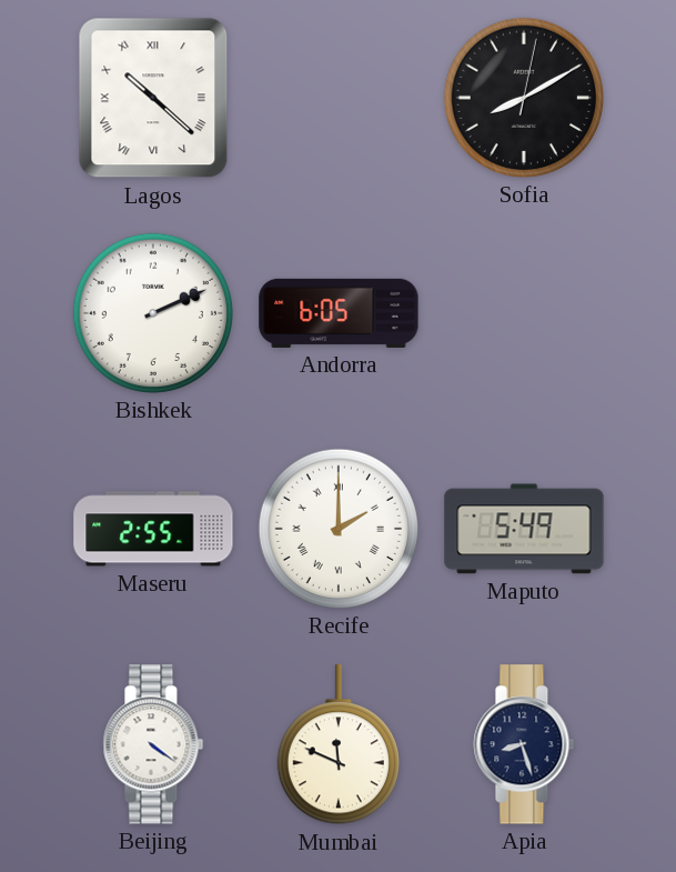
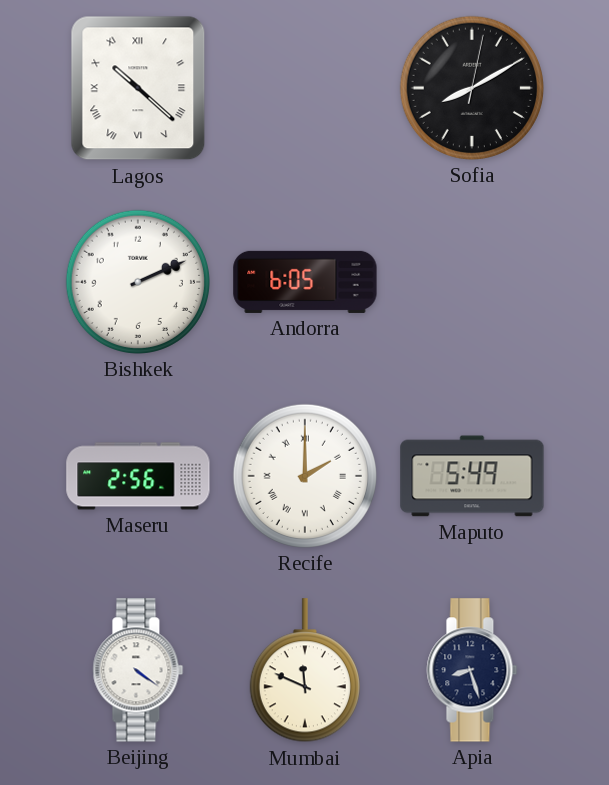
Maseru: 2:55 -> 2:56
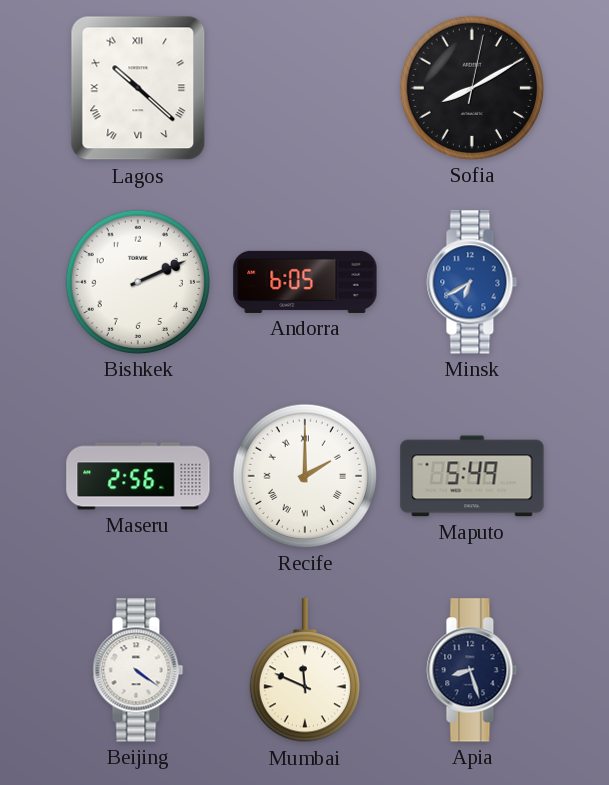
Minsk: none -> 6:40
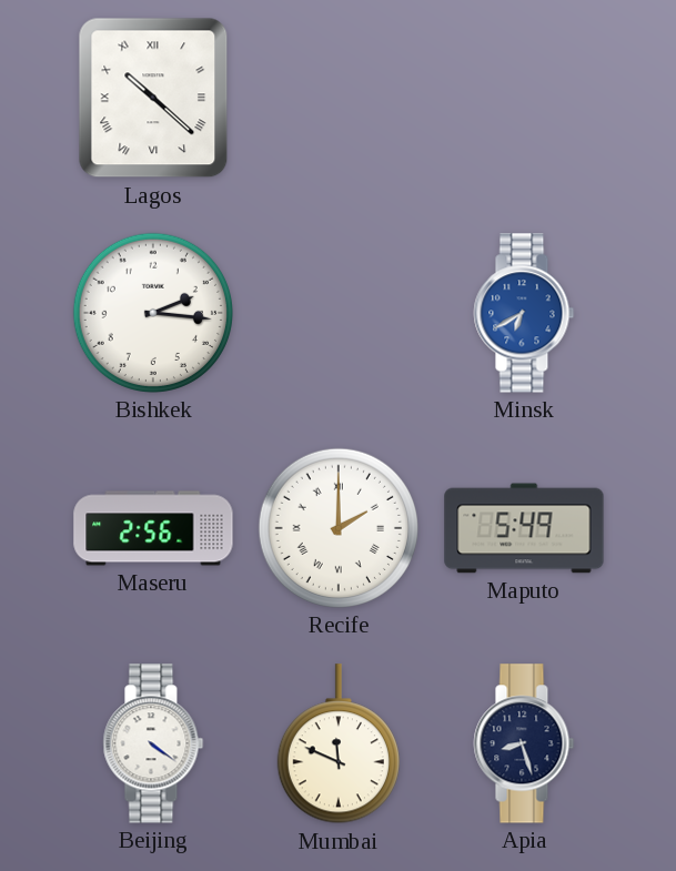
Sofia: 8:10 -> none
Bishkek: 2:11 -> 2:16
Andorra: 6:05 -> none
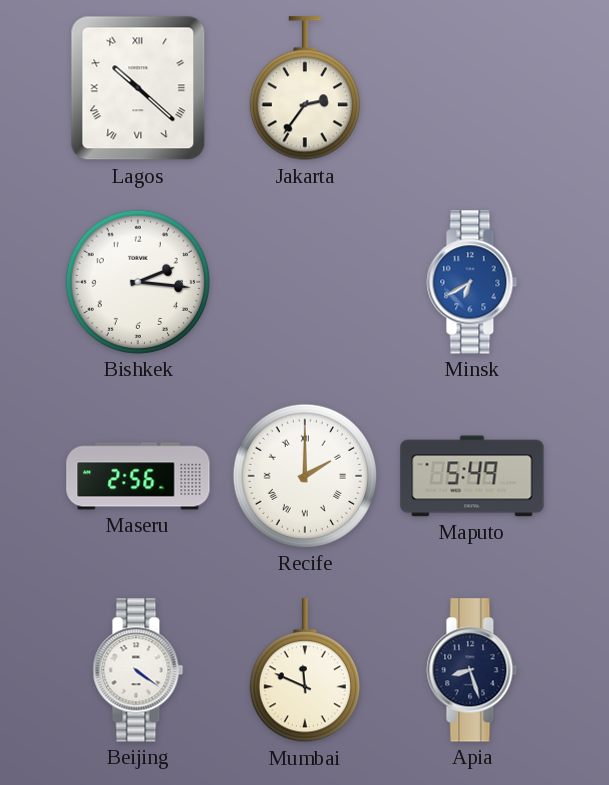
Jakarta: none -> 2:36
